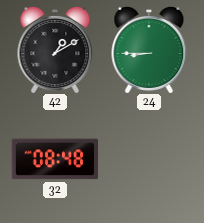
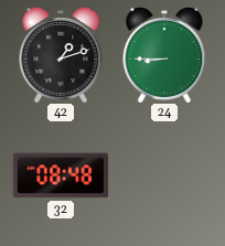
42: 1:10 -> 1:12
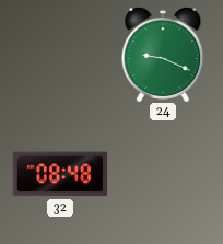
42: 1:12 -> none
24: 8:45 -> 9:19
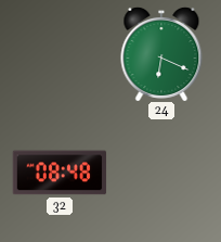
24: 9:19 -> 6:19
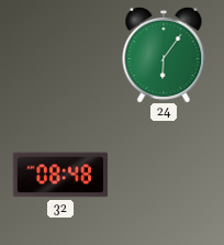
24: 6:19 -> 6:06
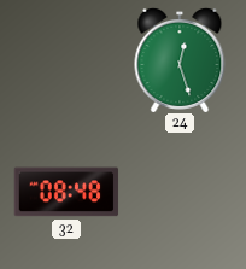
24: 6:06 -> 12:27
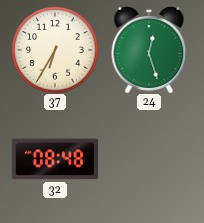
37: none -> 6:35
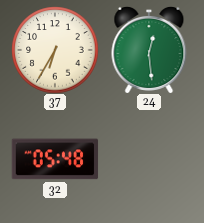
24: 12:27 -> 12:29
32: 08:48 -> 05:48
